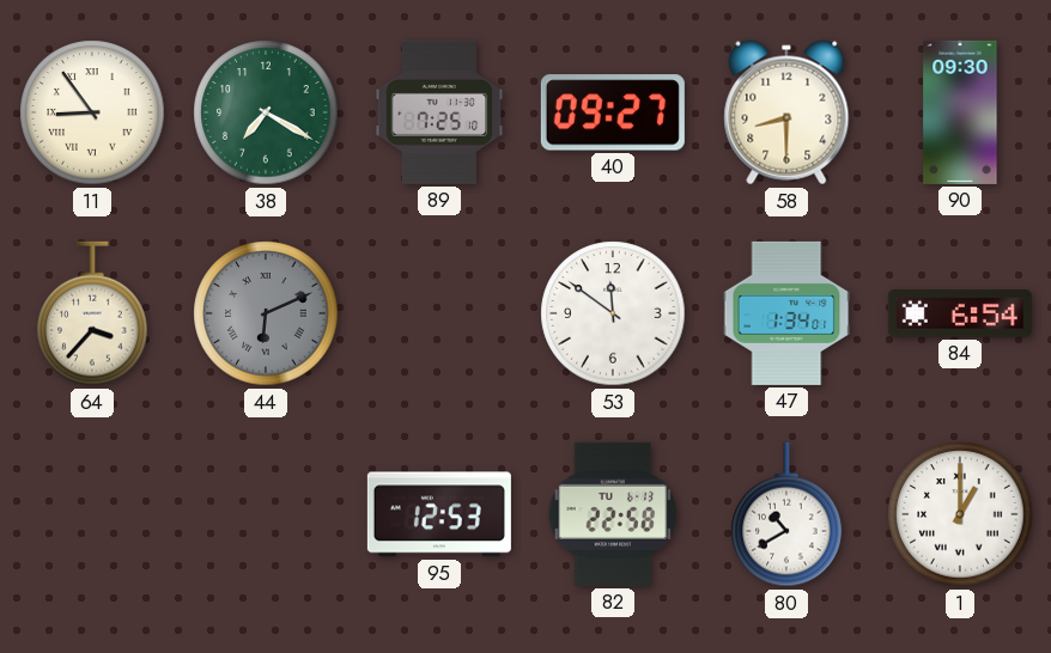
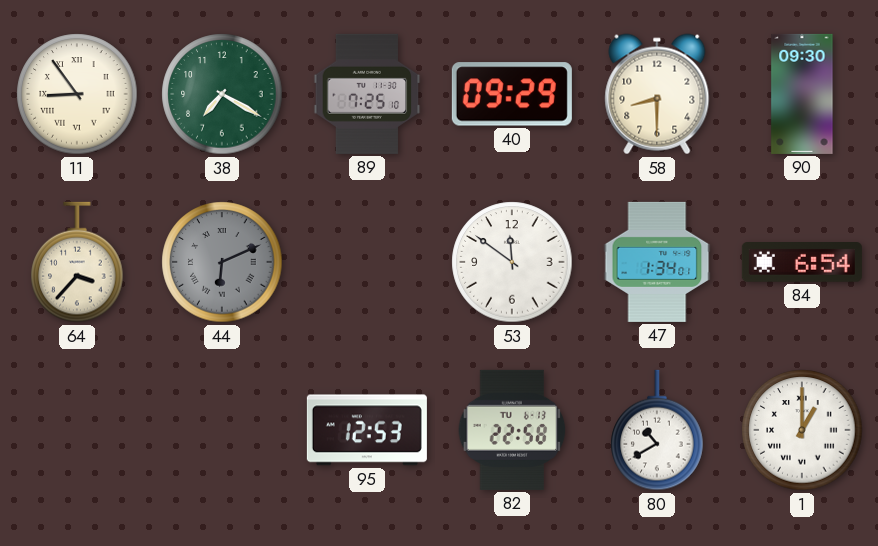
40: 09:27 -> 09:29
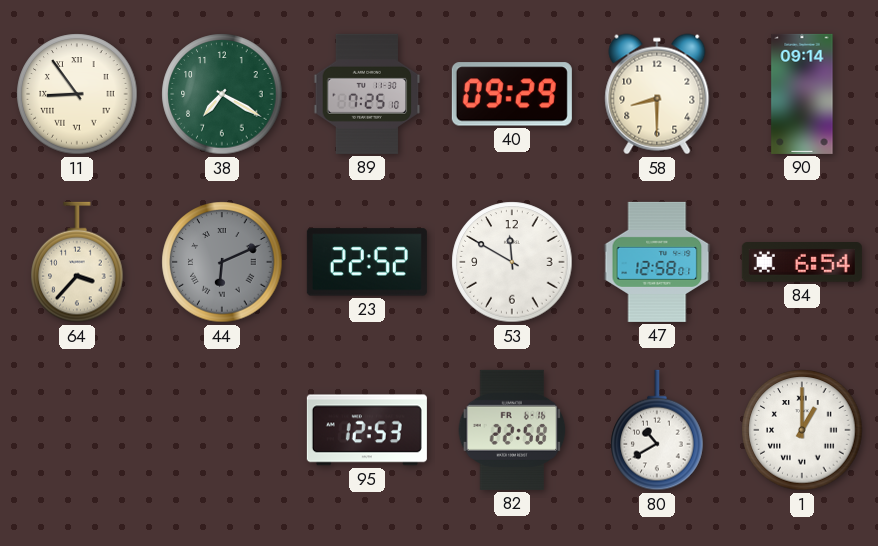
90: 09:30 -> 09:14
23: none -> 22:52
53: 11:51 -> 11:50
47: 1:34 -> 12:58
82 date: TU 6-13 -> FR 6-16
